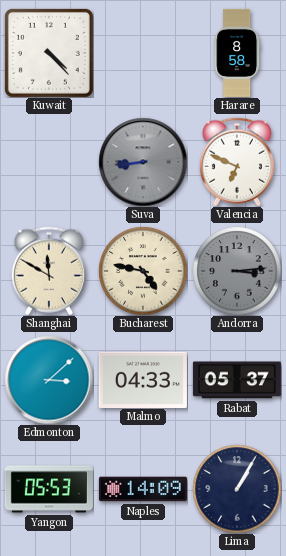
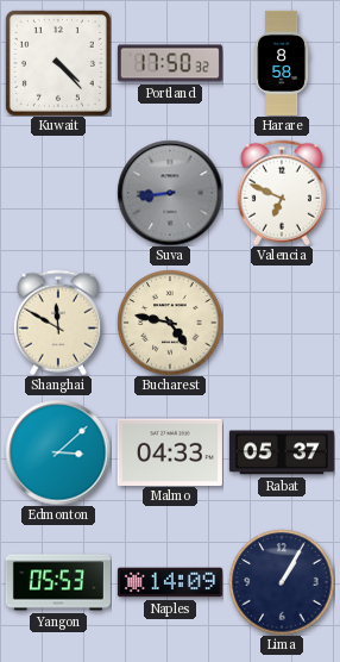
Portland: none -> 17:50
Andorra: 3:14 -> none
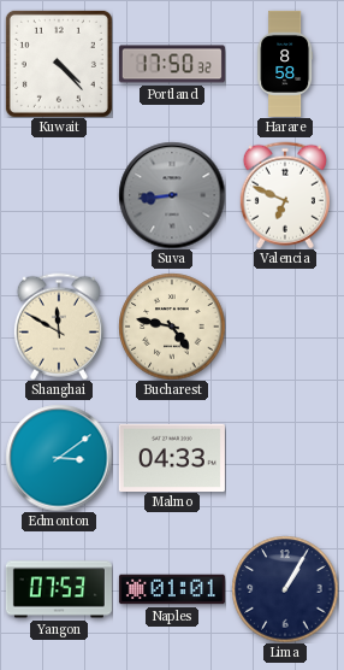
Edmonton: 3:08 -> 3:09
Rabat: 05:37 -> none
Yangon: 05:53 -> 07:53
Naples: 14:09 -> 01:01
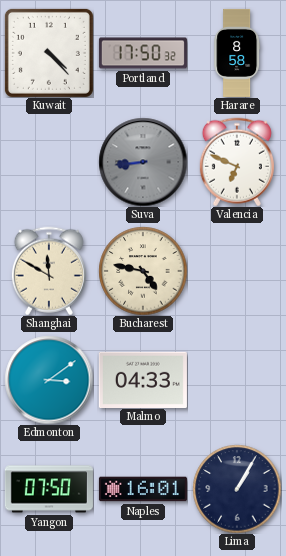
Yangon: 07:53 -> 07:50
Naples: 01:01 -> 16:01
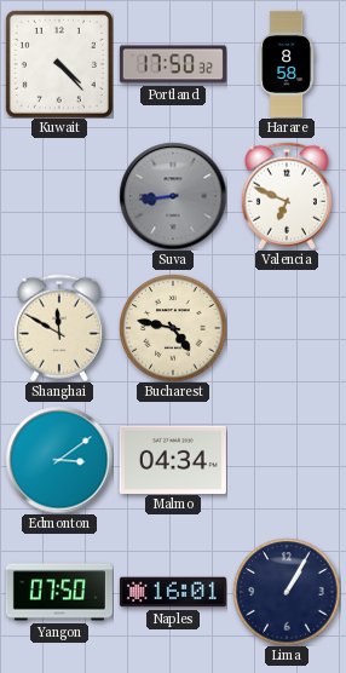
Malmo: 04:33 -> 04:34
